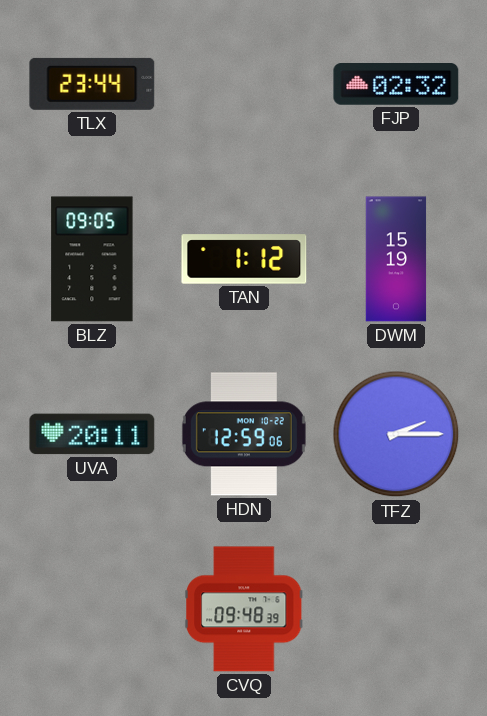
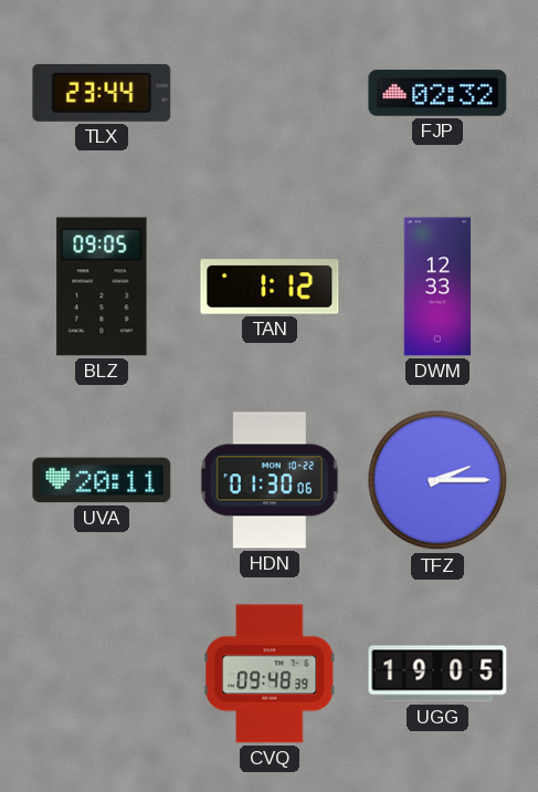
DWM: 15:19 -> 12:33
HDN: 12:59 -> 01:30
UGG: none -> 19:05
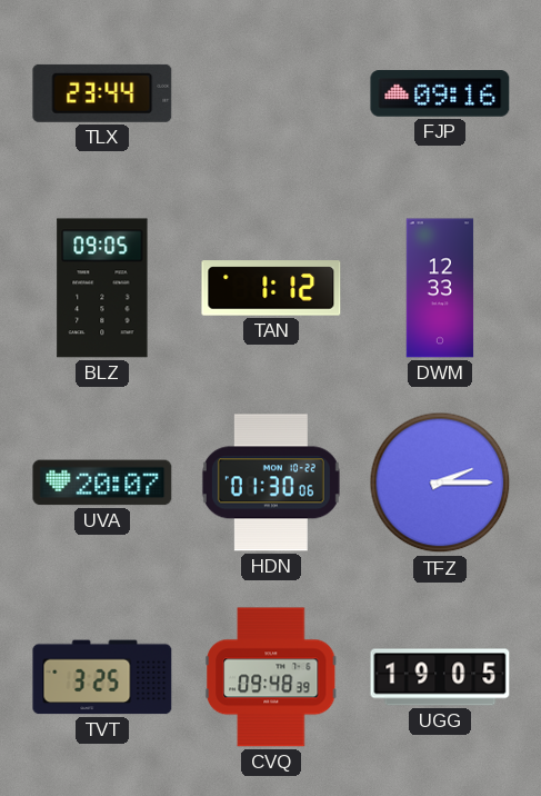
FJP: 02:32 -> 09:16
UVA: 20:11 -> 20:07
TVT: none -> 3:25
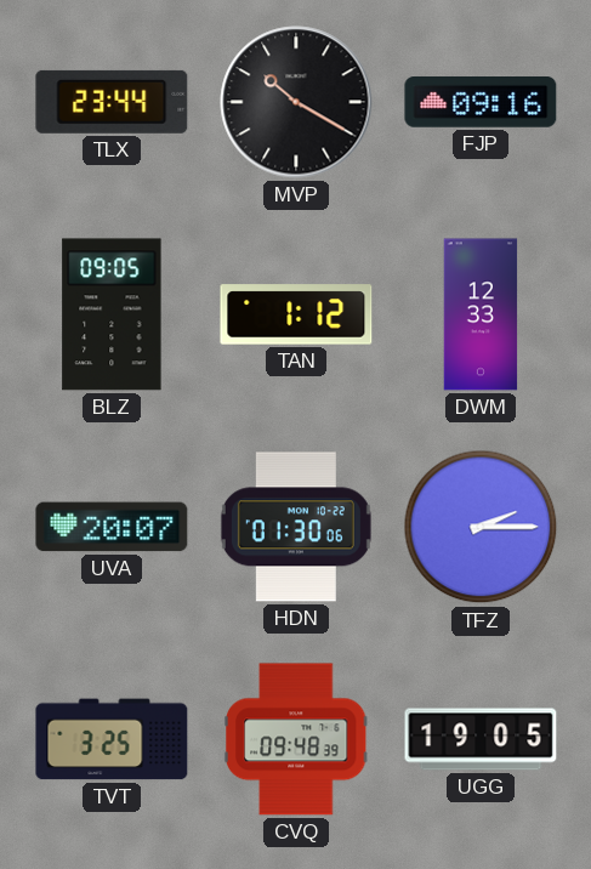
MVP: none -> 10:20
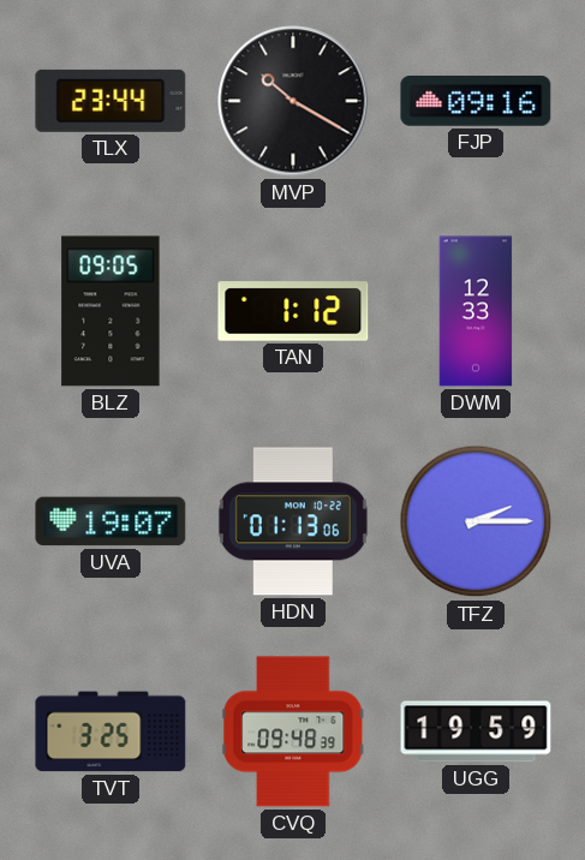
UVA: 20:07 -> 19:07
HDN: 01:30 -> 01:13
UGG: 19:05 -> 19:59
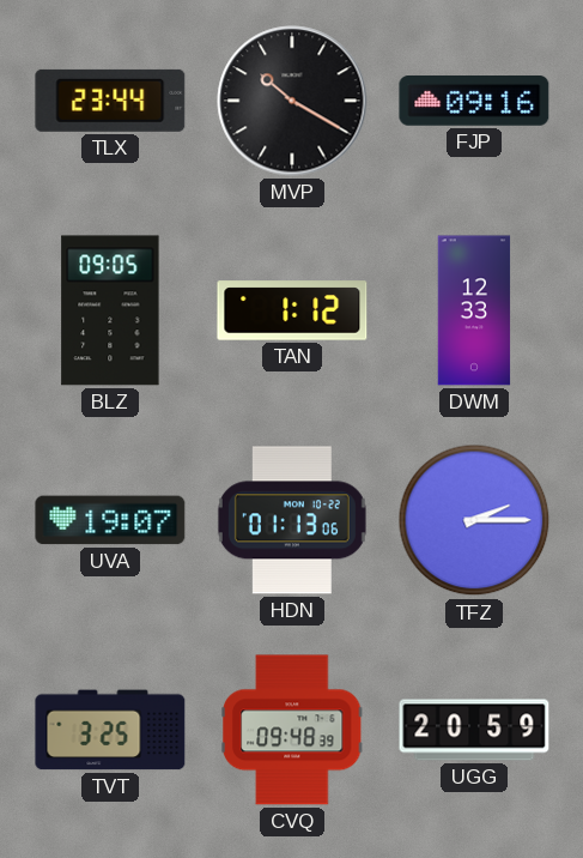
UGG: 19:59 -> 20:59
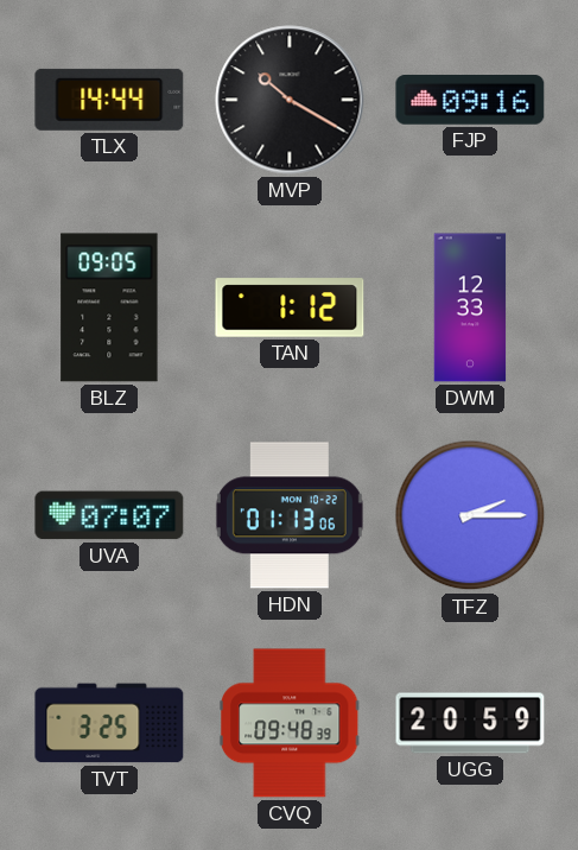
TLX: 23:44 -> 14:44
UVA: 19:07 -> 07:07
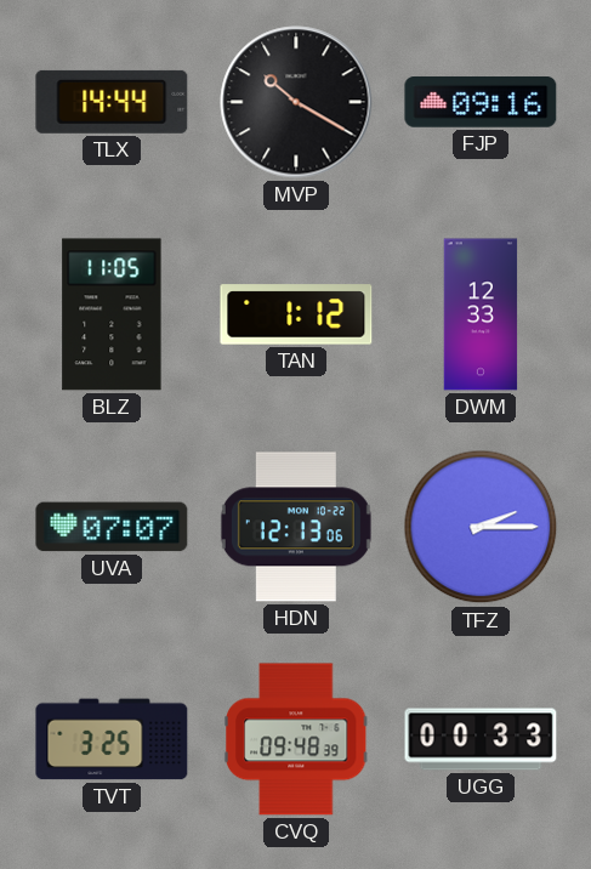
BLZ: 09:05 -> 11:05
HDN: 01:13 -> 12:13
UGG: 20:59 -> 00:33
